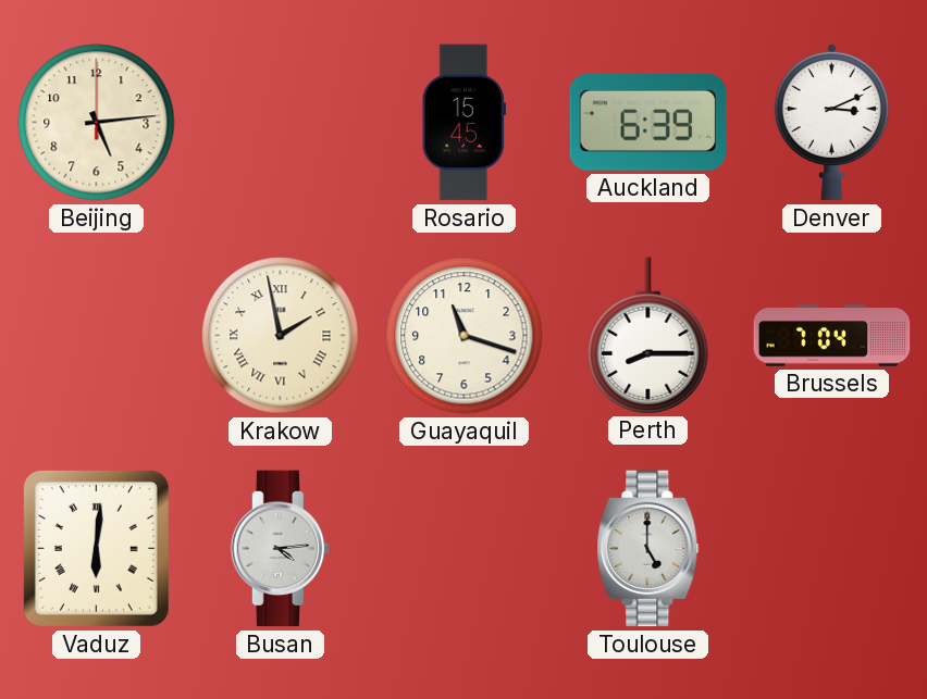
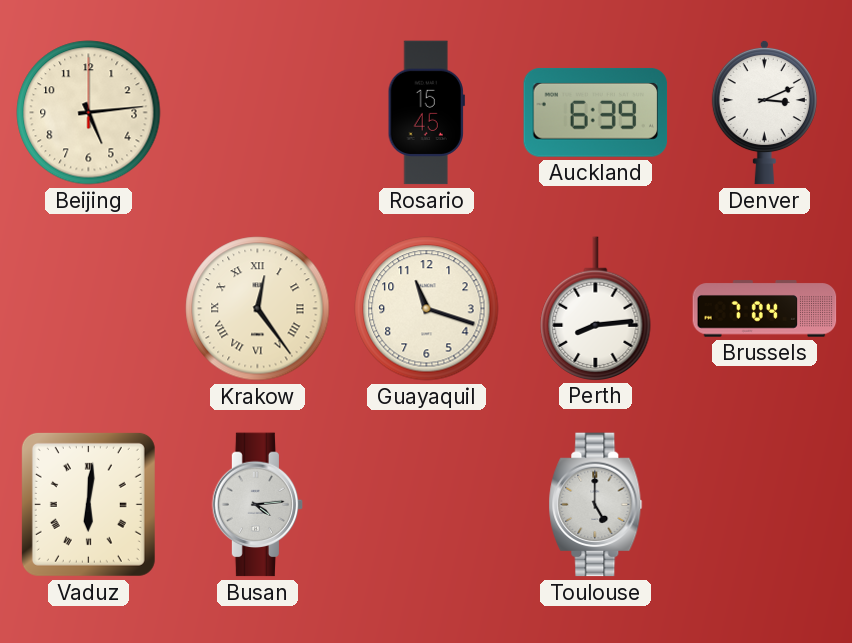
Krakow: 1:58 -> 12:24
Perth: 8:15 -> 8:14
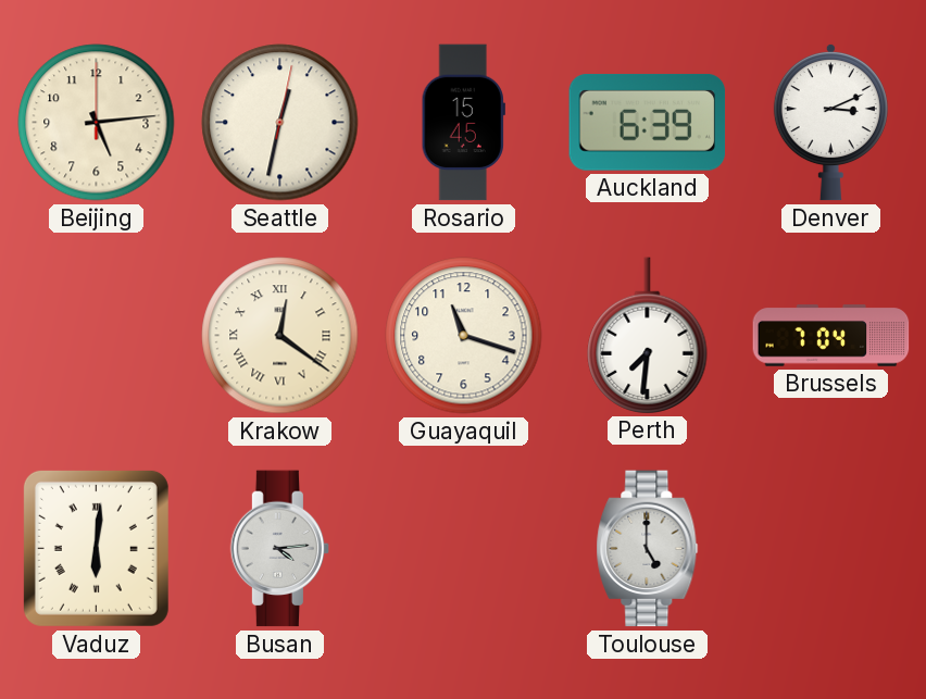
Seattle: none -> 12:32
Krakow: 12:24 -> 12:21
Perth: 8:14 -> 7:31
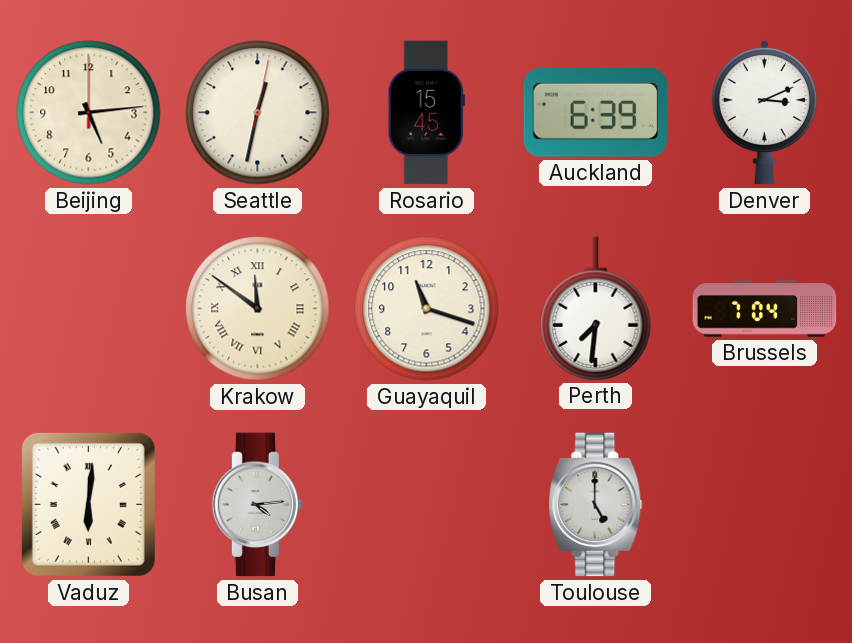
Krakow: 12:21 -> 11:51
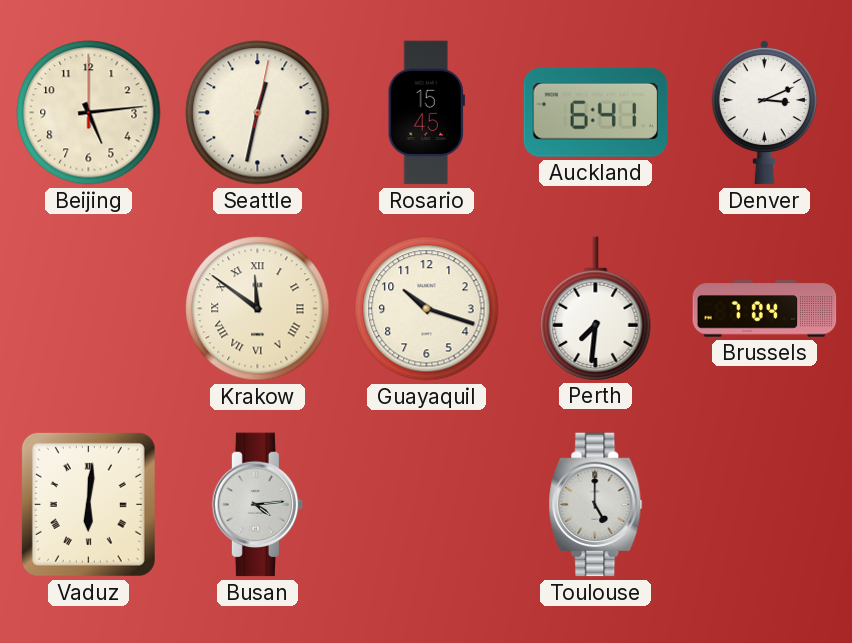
Auckland: 6:39 -> 6:41
Guayaquil: 11:18 -> 10:18
